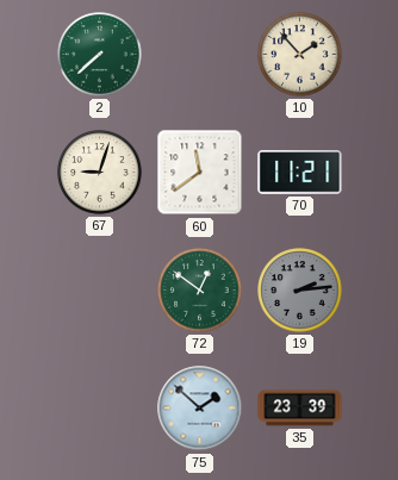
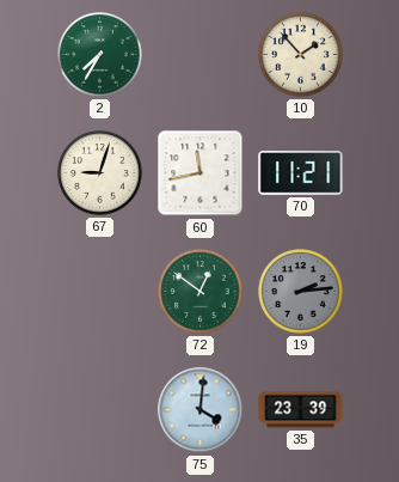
2: 7:38 -> 7:35
60: 11:39 -> 11:43
75: 1:52 -> 4:01
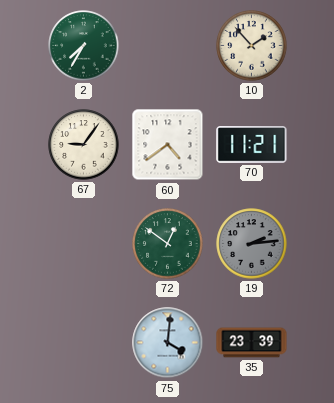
67: 9:03 -> 9:06
60: 11:43 -> 4:39
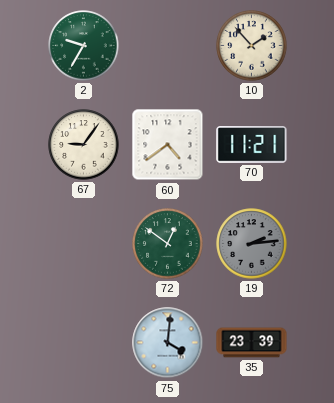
2: 7:35 -> 9:35
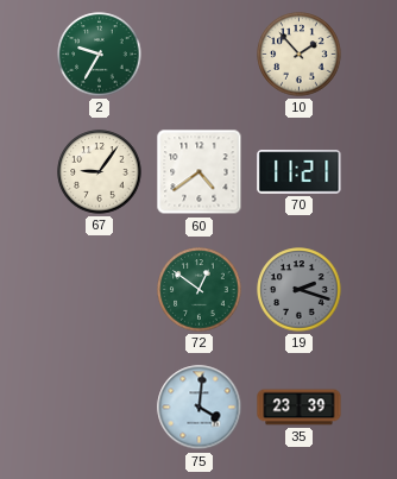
19: 2:14 -> 2:18
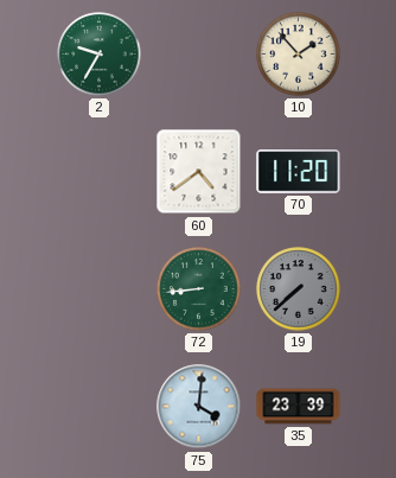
67: 9:06 -> none
70: 11:21 -> 11:20
72: 12:51 -> 8:44
19: 2:18 -> 7:38
